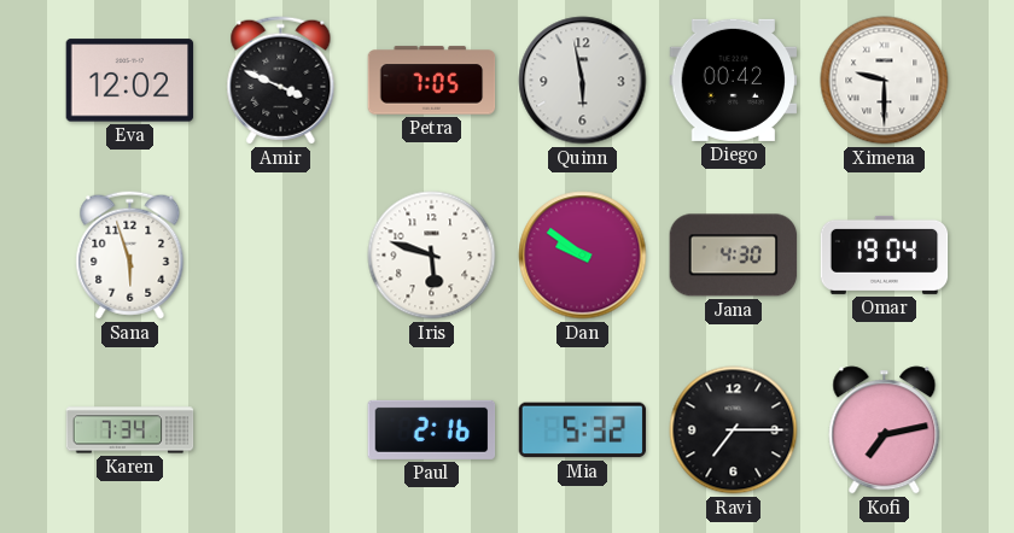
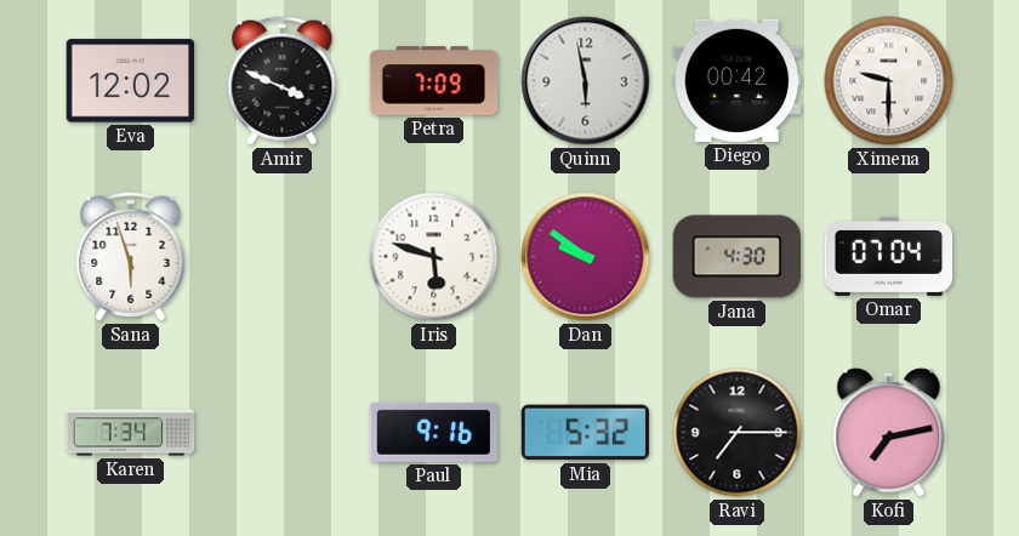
Petra: 7:05 -> 7:09
Omar: 19:04 -> 07:04
Paul: 2:16 -> 9:16
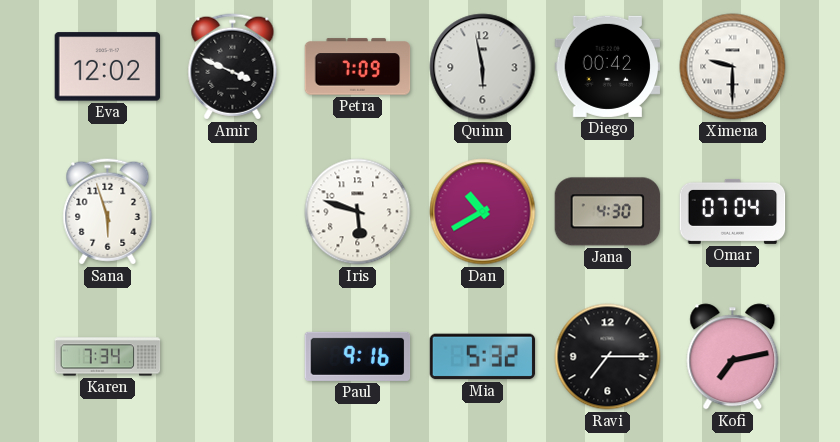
Dan: 9:51 -> 10:40
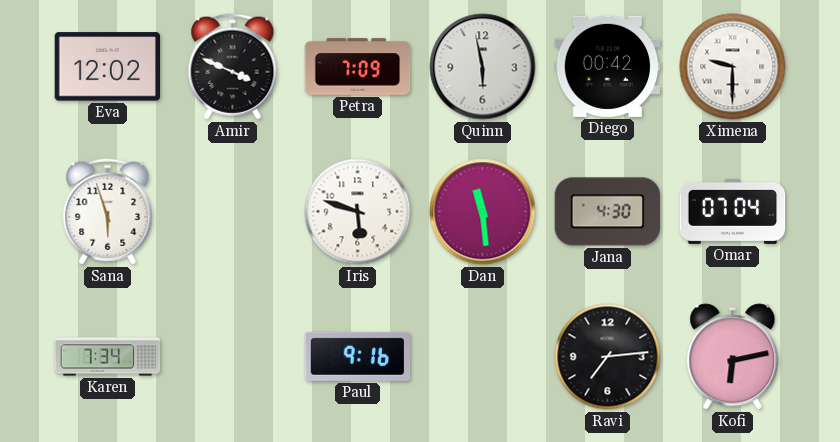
Dan: 10:40 -> 11:29
Mia: 5:32 -> none
Ravi: 7:15 -> 7:14
Kofi: 7:13 -> 6:13
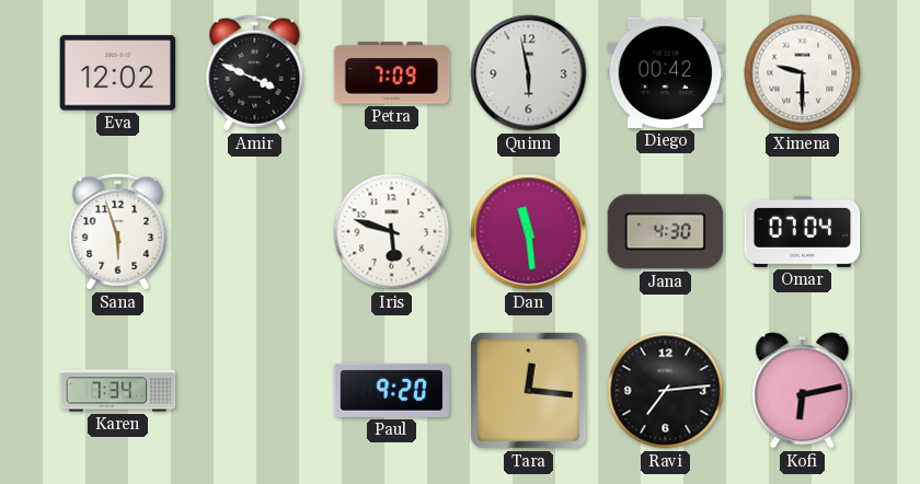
Paul: 9:16 -> 9:20
Tara: none -> 12:16
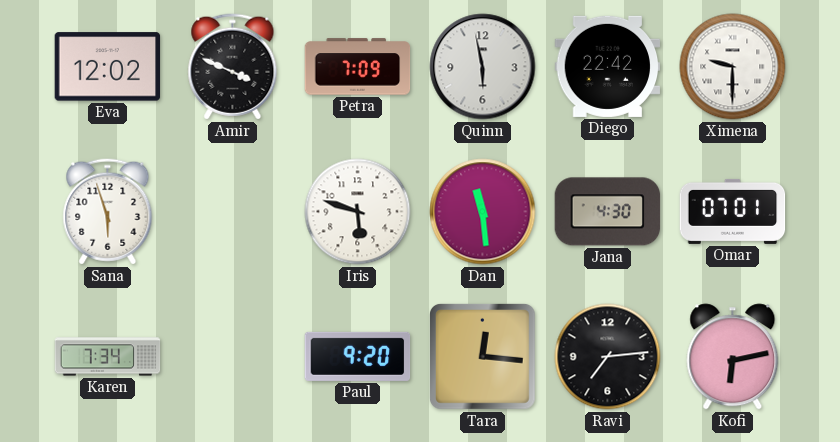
Diego: 00:42 -> 22:42
Omar: 07:04 -> 07:01
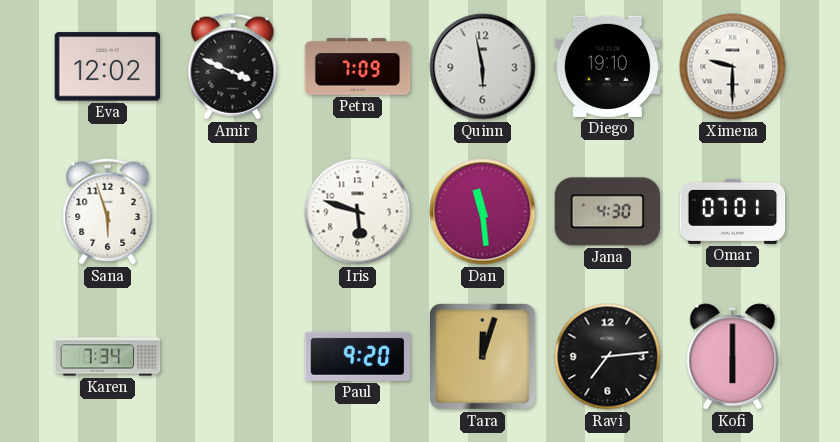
Diego: 22:42 -> 19:10
Tara: 12:16 -> 12:03
Kofi: 6:13 -> 6:00
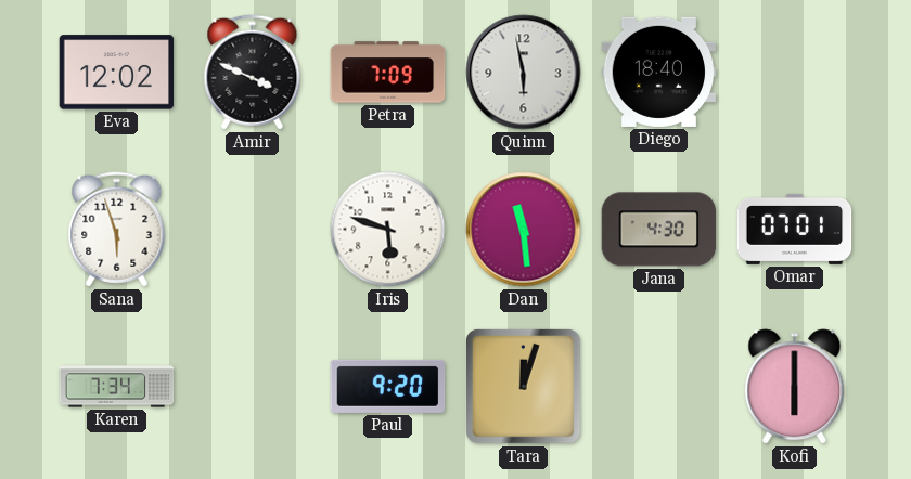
Diego: 19:10 -> 18:40
Ximena: 9:30 -> none
Ravi: 7:14 -> none
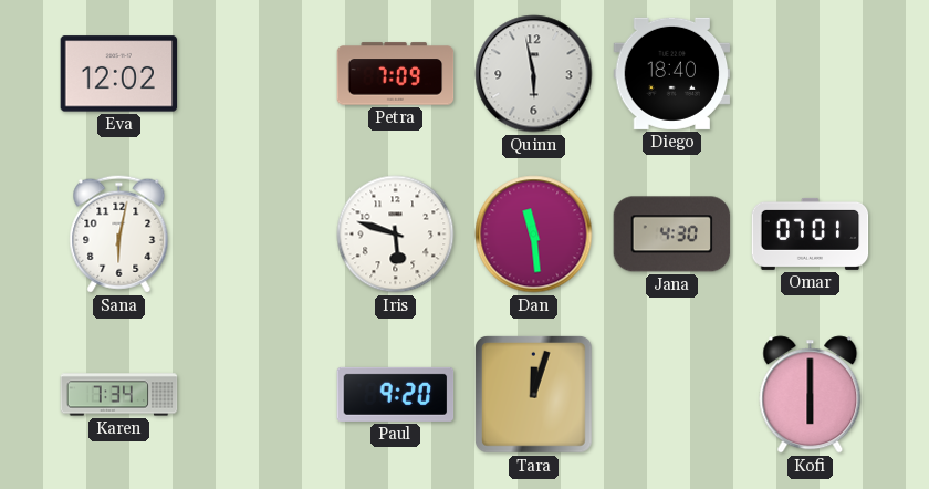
Amir: 3:49 -> none
Sana: 5:57 -> 6:02
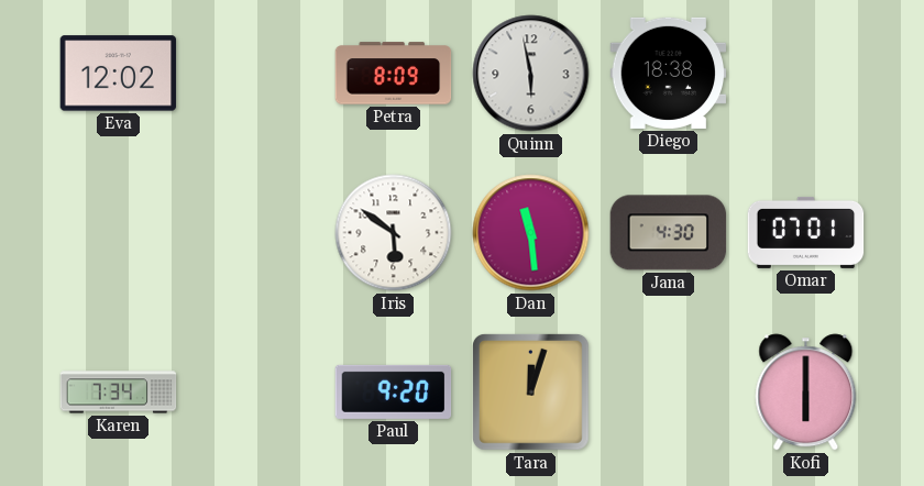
Petra: 7:09 -> 8:09
Diego: 18:40 -> 18:38
Sana: 6:02 -> none
Iris: 5:48 -> 5:51
